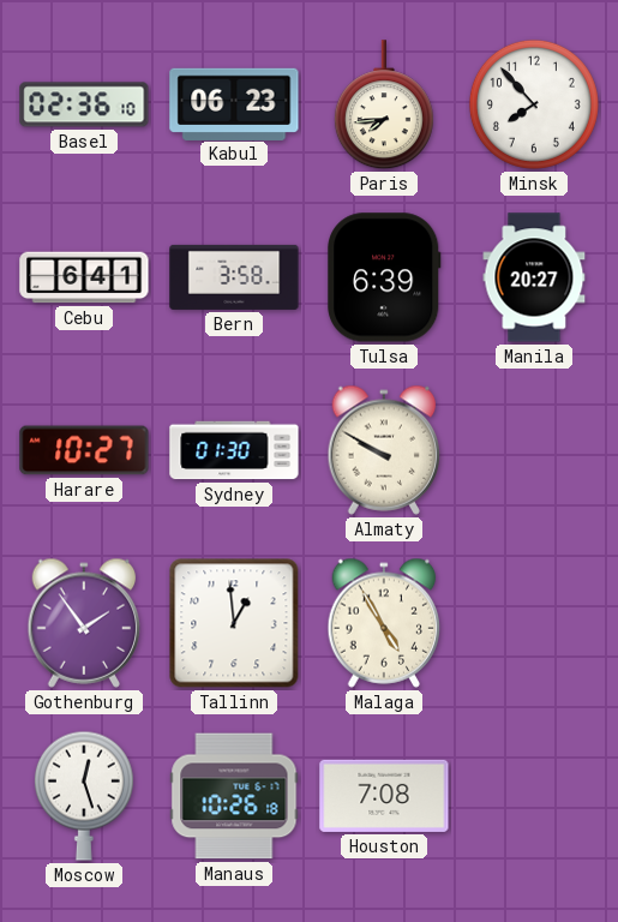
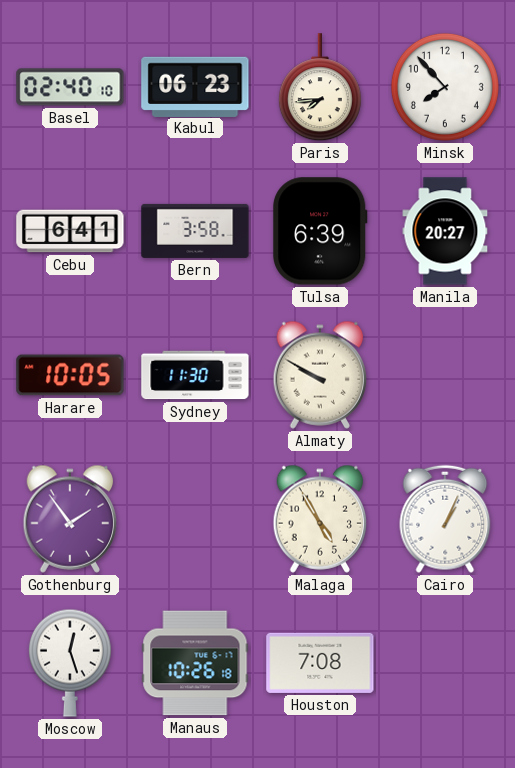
Basel: 02:36 -> 02:40
Harare: 10:27 -> 10:05
Sydney: 01:30 -> 11:30
Tallinn: 12:59 -> none
Cairo: none -> 1:04
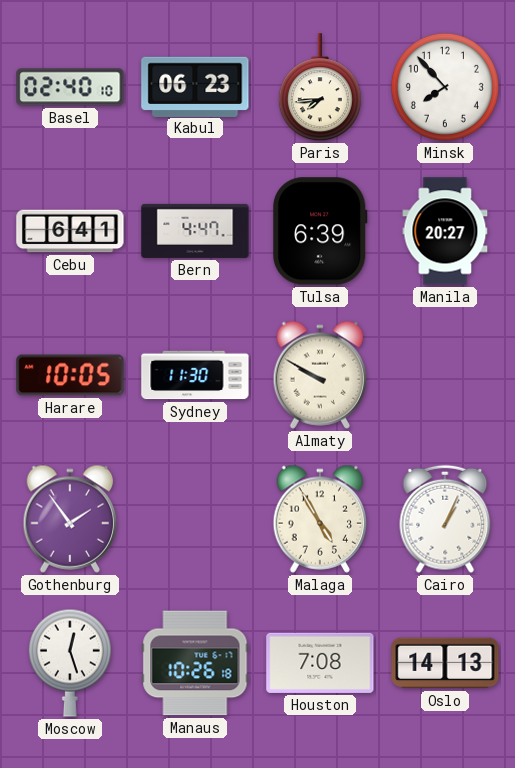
Bern: 3:58 -> 4:47
Oslo: none -> 14:13
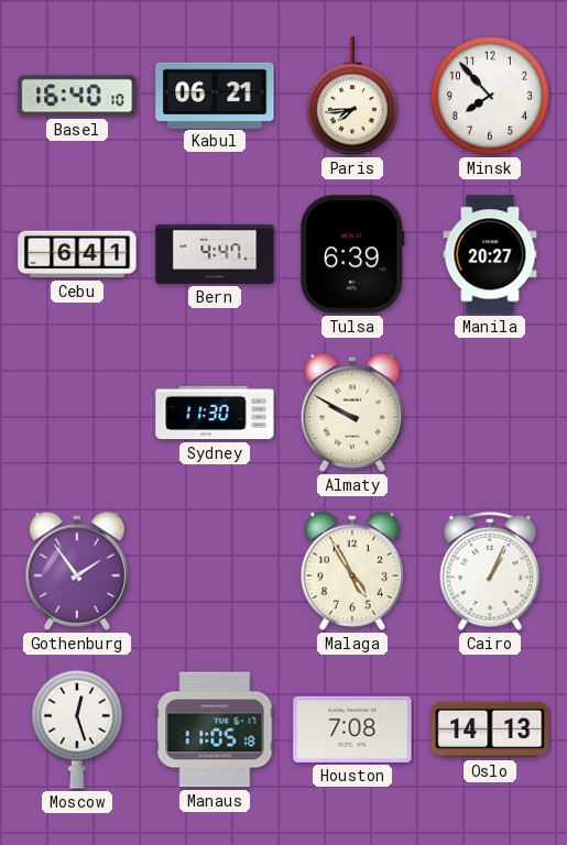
Basel: 02:40 -> 16:40
Kabul: 06:23 -> 06:21
Harare: 10:05 -> none
Manaus: 10:26 -> 11:05
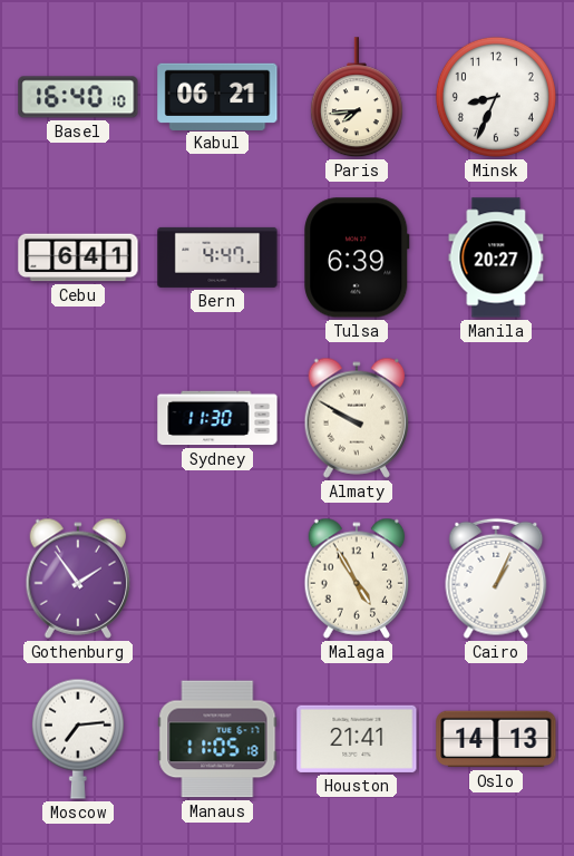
Minsk: 7:53 -> 8:34
Moscow: 12:27 -> 7:14
Houston: 7:08 -> 21:41
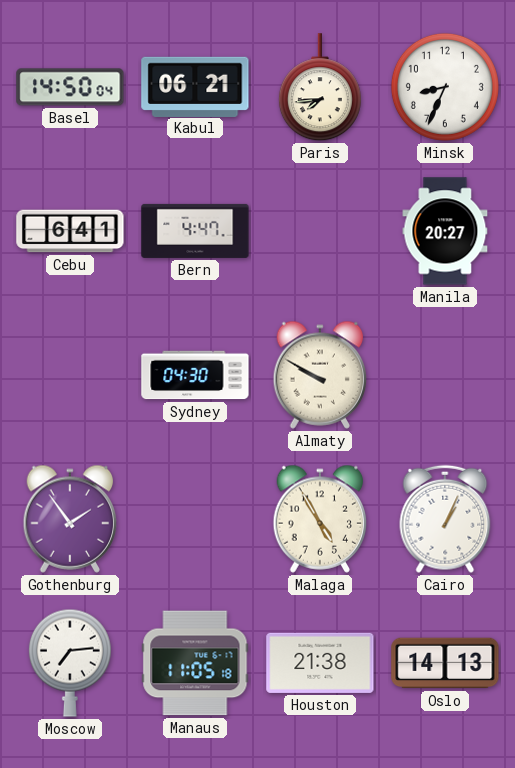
Basel: 16:40 -> 14:50
Tulsa: 6:39 -> none
Sydney: 11:30 -> 04:30
Houston: 21:41 -> 21:38
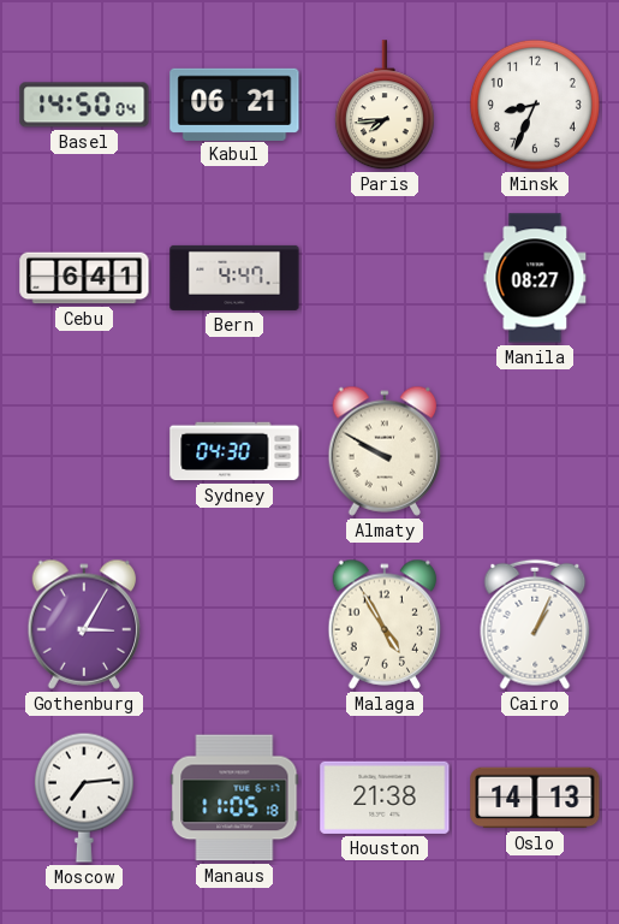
Manila: 20:27 -> 08:27
Gothenburg: 1:54 -> 3:05
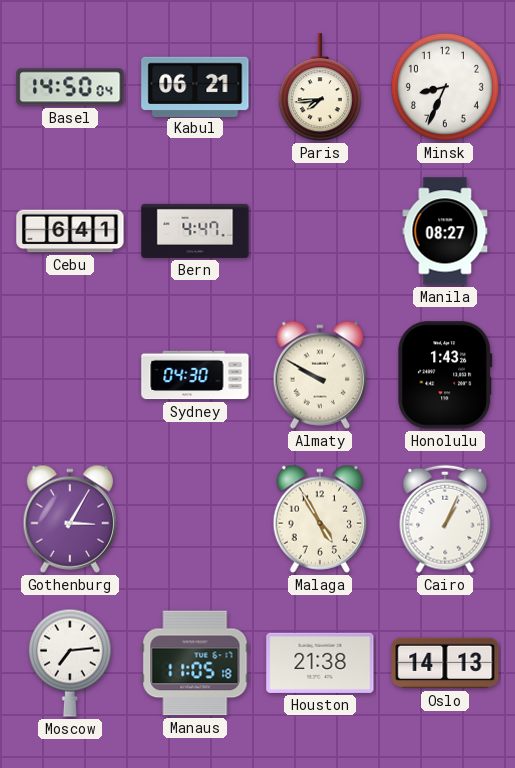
Honolulu: none -> 1:43
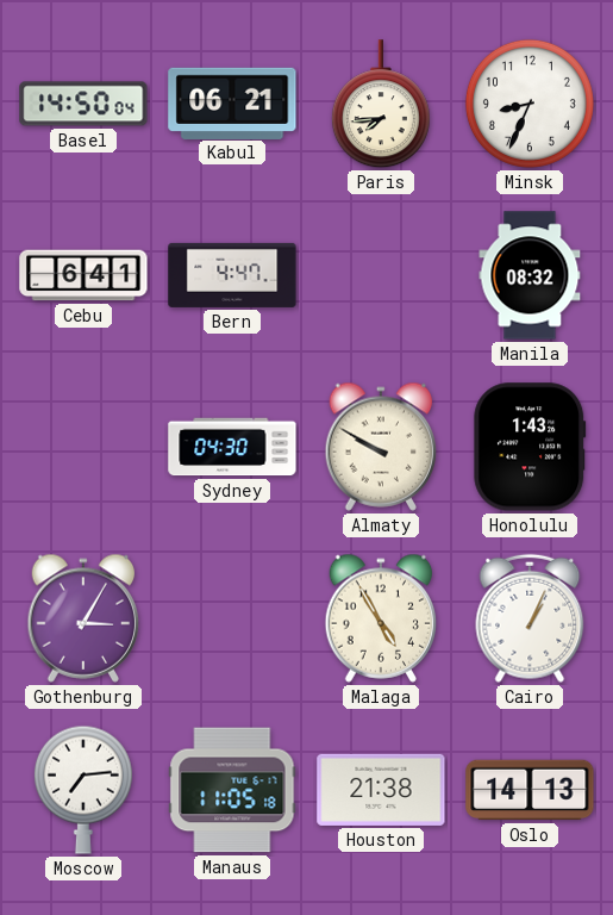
Manila: 08:27 -> 08:32
